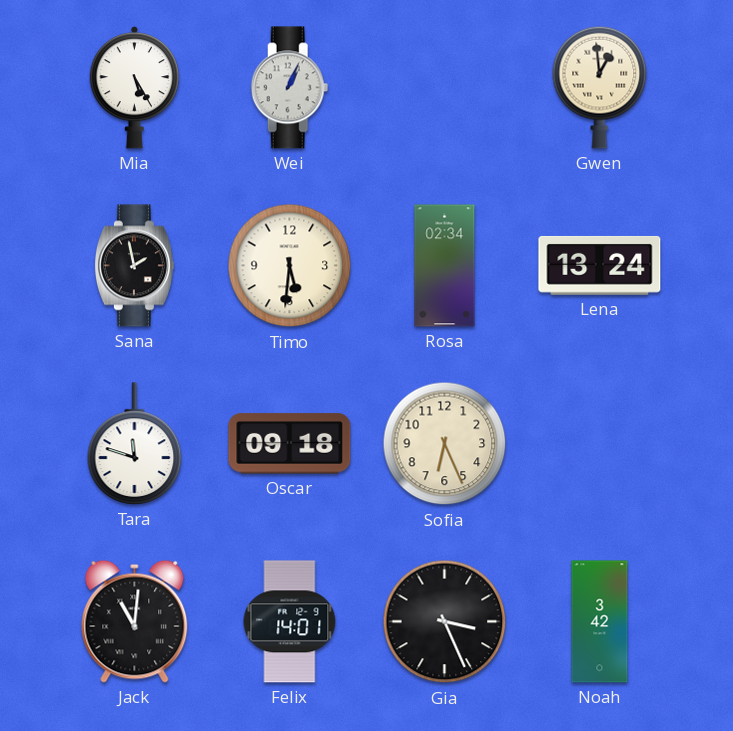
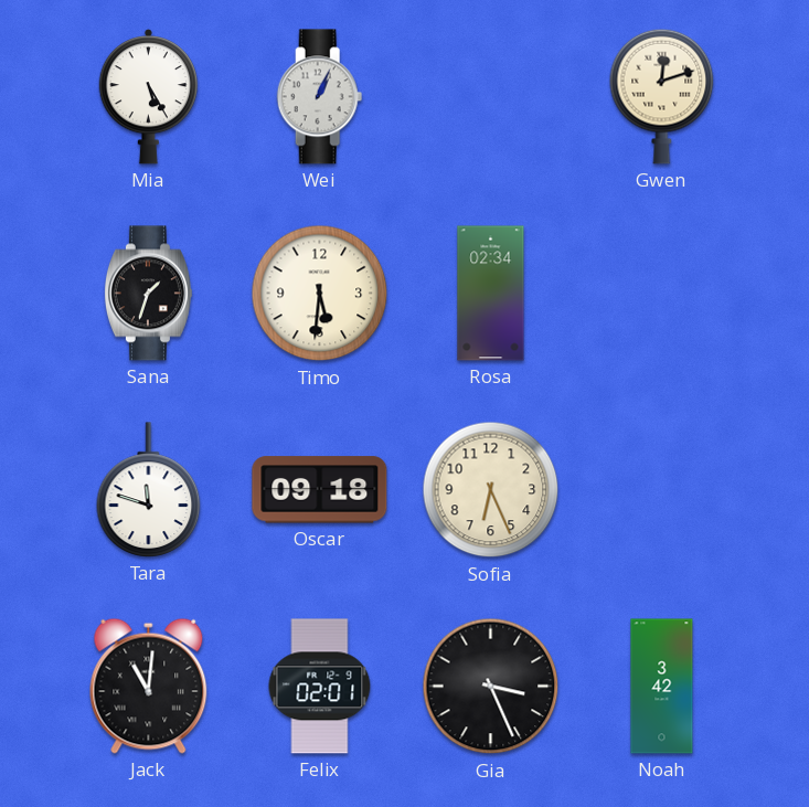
Gwen: 12:59 -> 12:12
Sana: 1:58 -> 1:33
Lena: 13:24 -> none
Felix: 14:01 -> 02:01
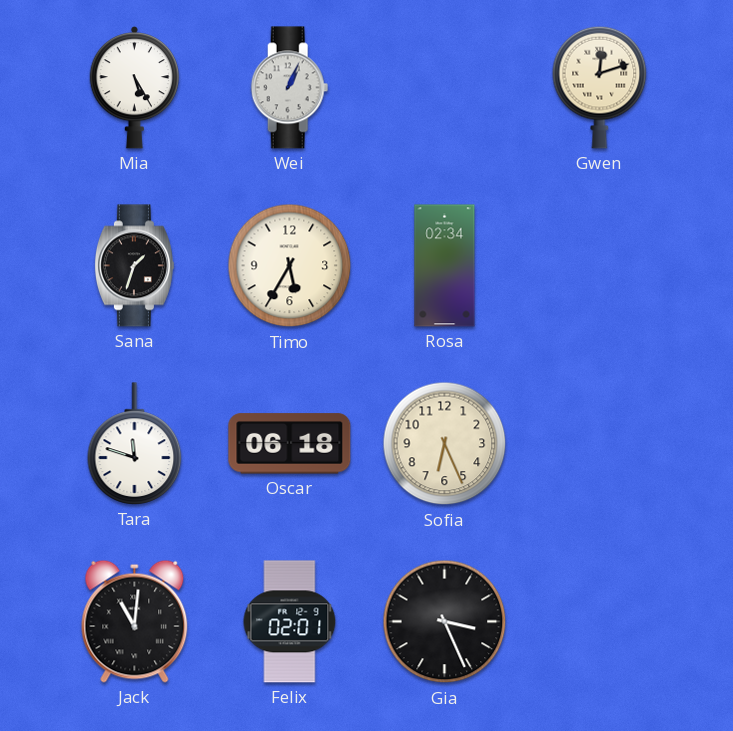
Timo: 5:31 -> 5:35
Oscar: 09:18 -> 06:18
Noah: 3:42 -> none
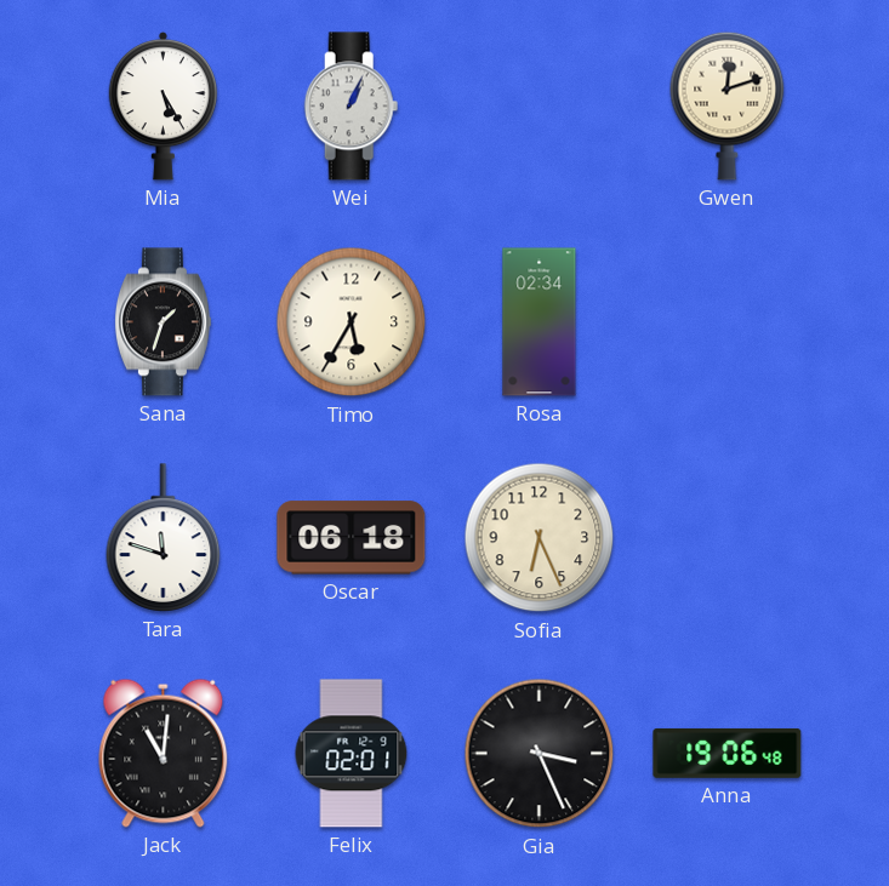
Anna: none -> 19:06
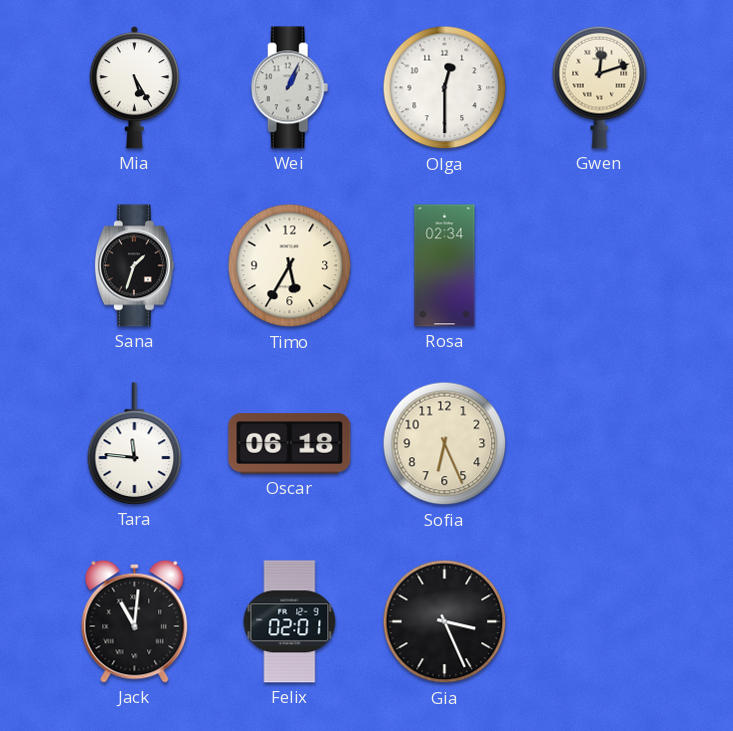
Olga: none -> 12:30
Tara: 11:48 -> 11:46
Anna: 19:06 -> none
